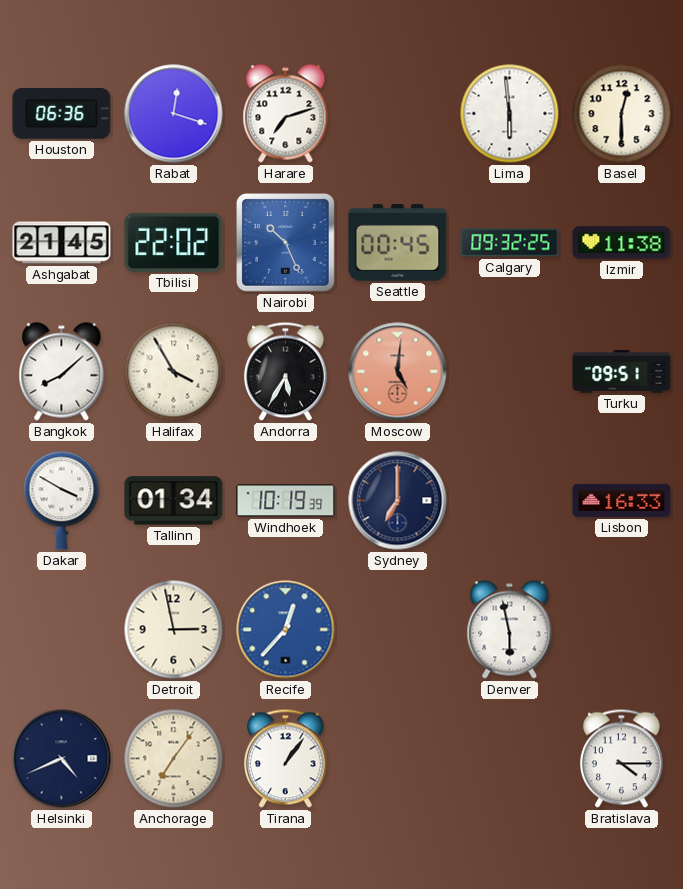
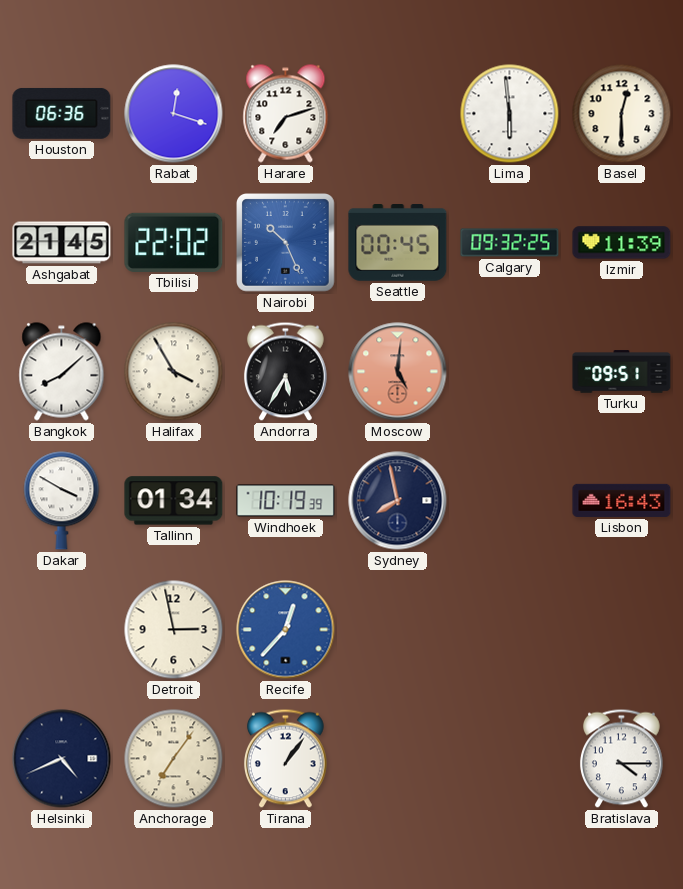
Izmir: 11:38 -> 11:39
Sydney: 7:00 -> 7:58
Lisbon: 16:33 -> 16:43
Denver: 5:58 -> none
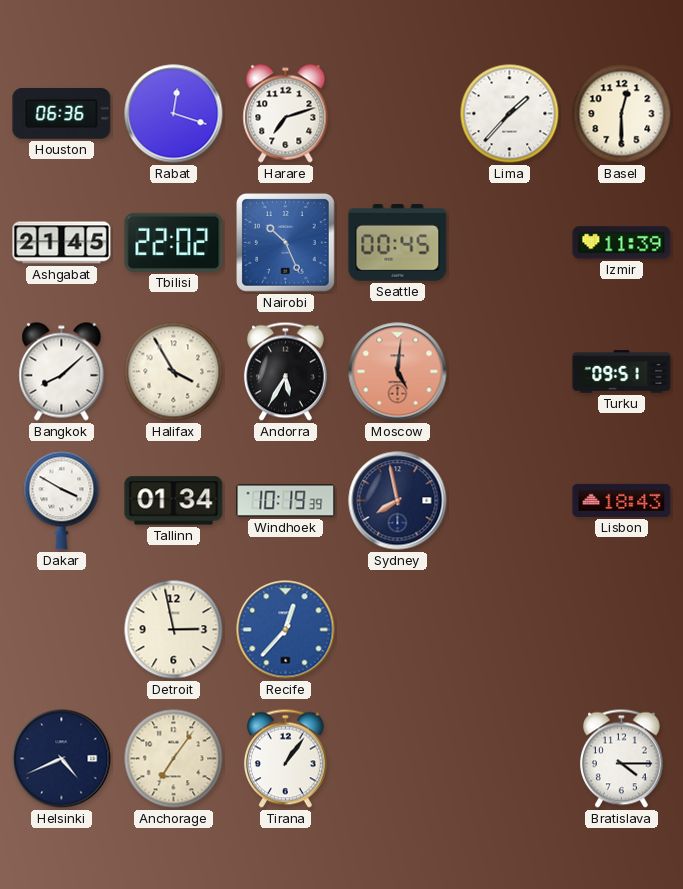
Lima: 5:59 -> 1:37
Calgary: 09:32 -> none
Lisbon: 16:43 -> 18:43
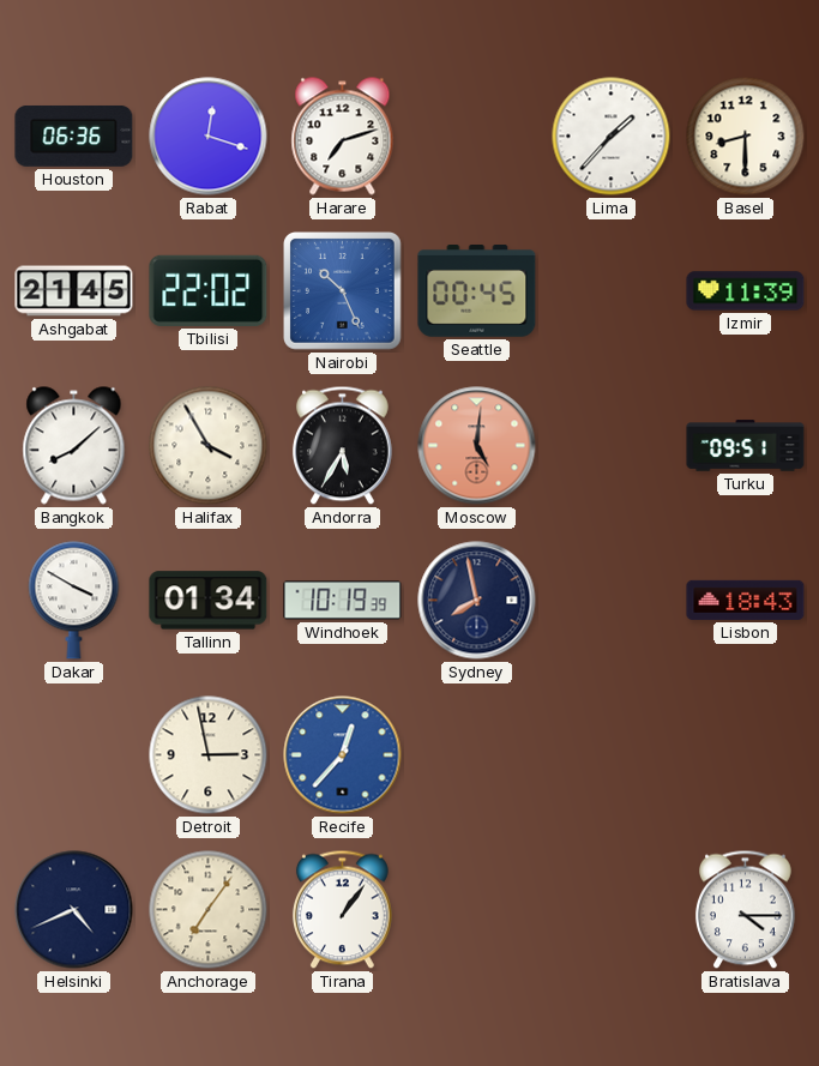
Basel: 12:30 -> 8:30
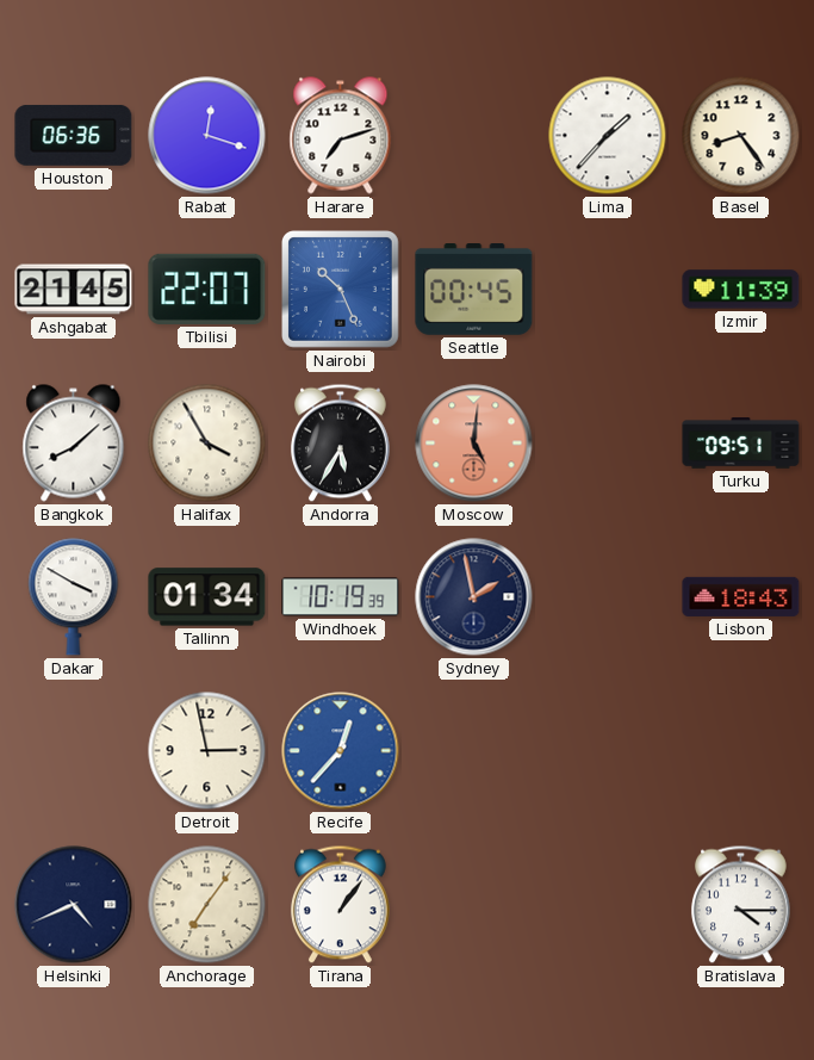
Basel: 8:30 -> 8:24
Tbilisi: 22:02 -> 22:07
Sydney: 7:58 -> 1:58
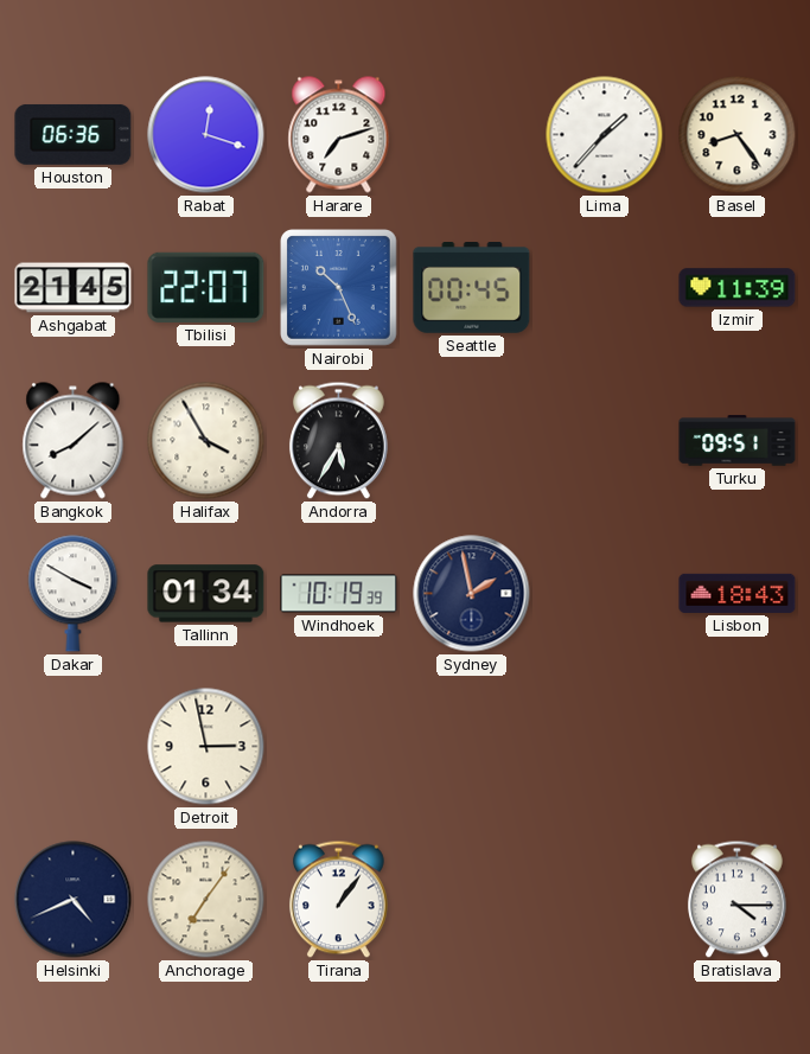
Moscow: 5:01 -> none
Recife: 12:37 -> none
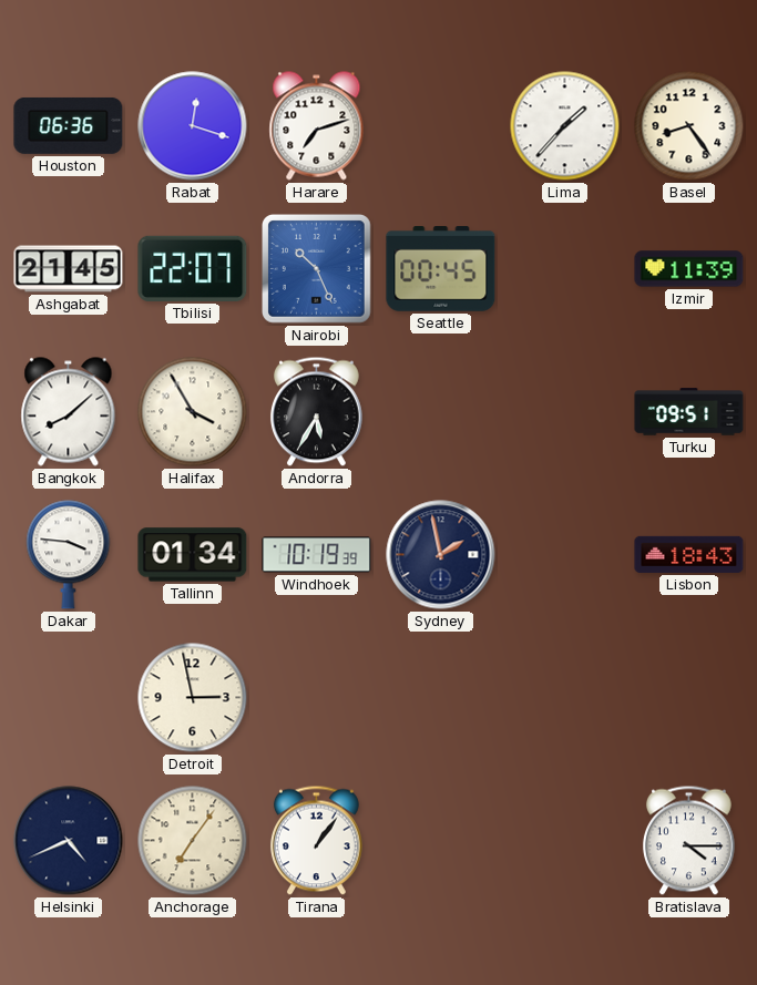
Dakar: 3:50 -> 3:46
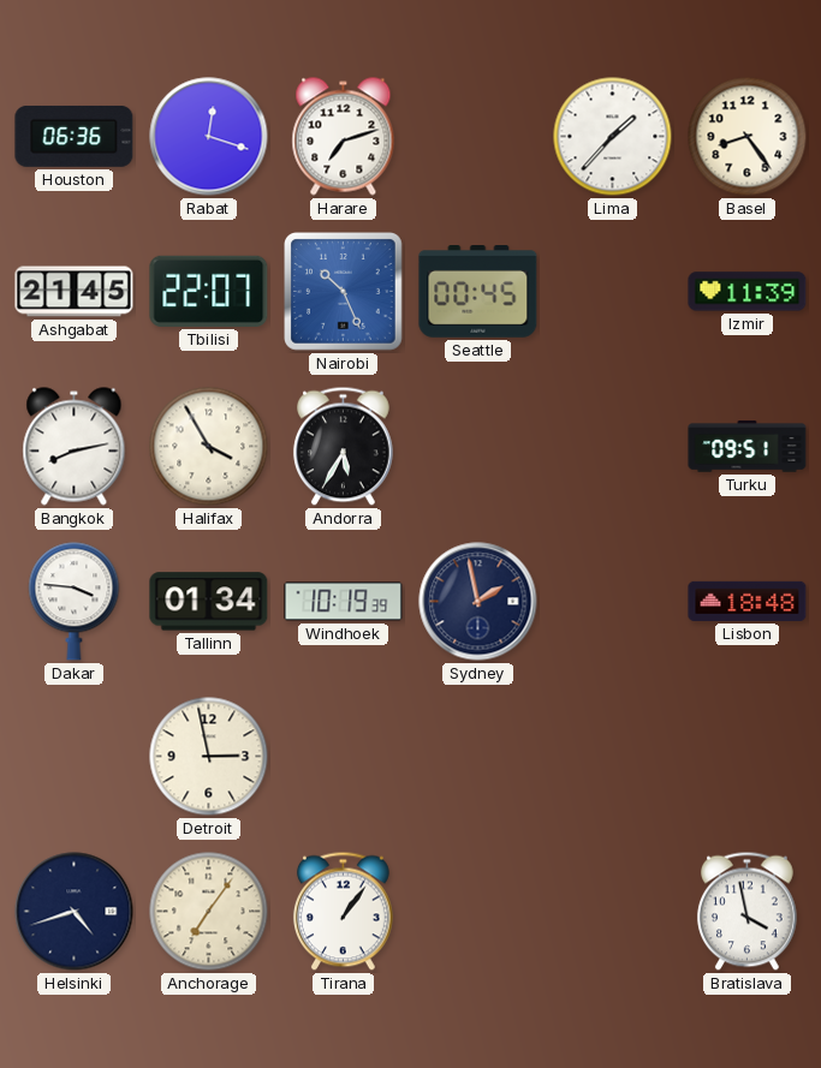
Bangkok: 8:08 -> 8:13
Lisbon: 18:43 -> 18:48
Helsinki: 4:41 -> 4:42
Bratislava: 4:15 -> 3:58
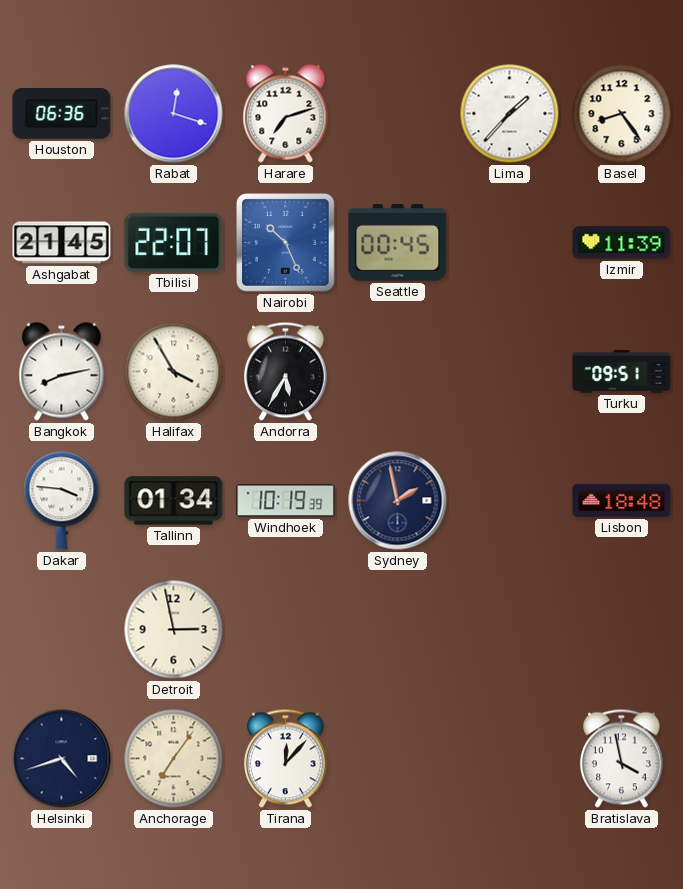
Tirana: 1:06 -> 12:07
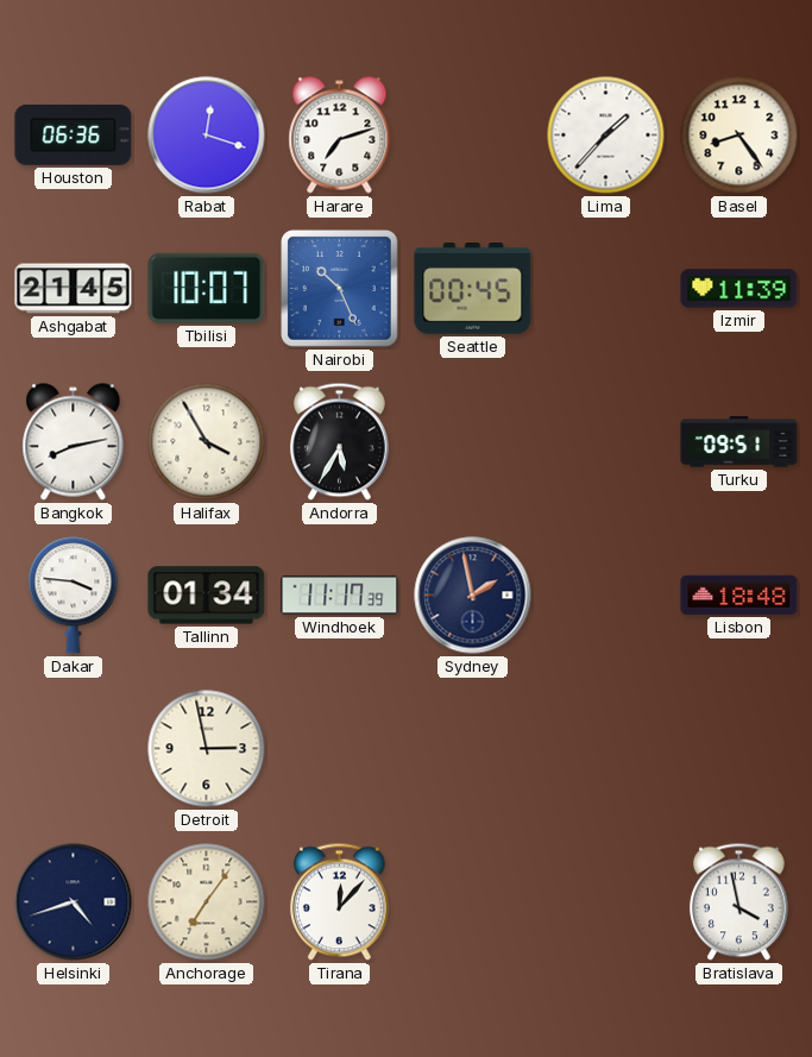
Tbilisi: 22:07 -> 10:07
Windhoek: 10:19 -> 11:17
